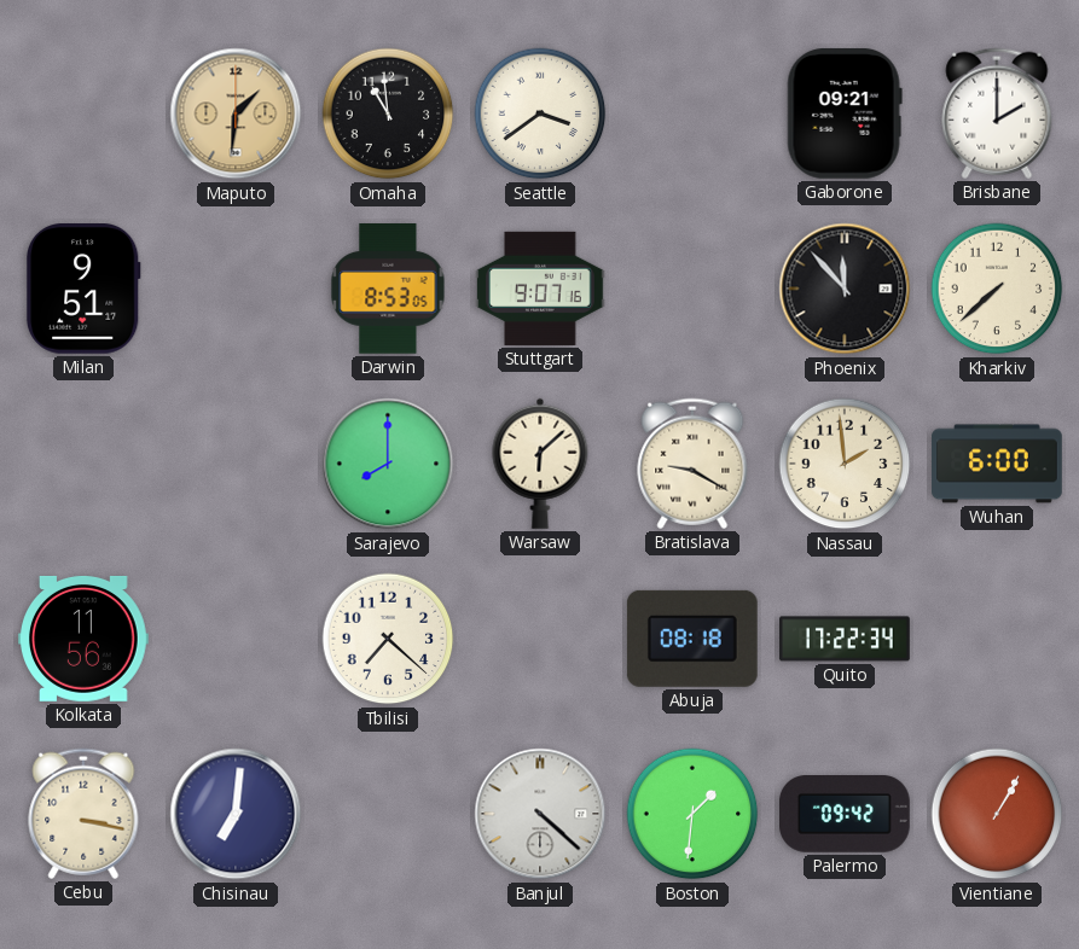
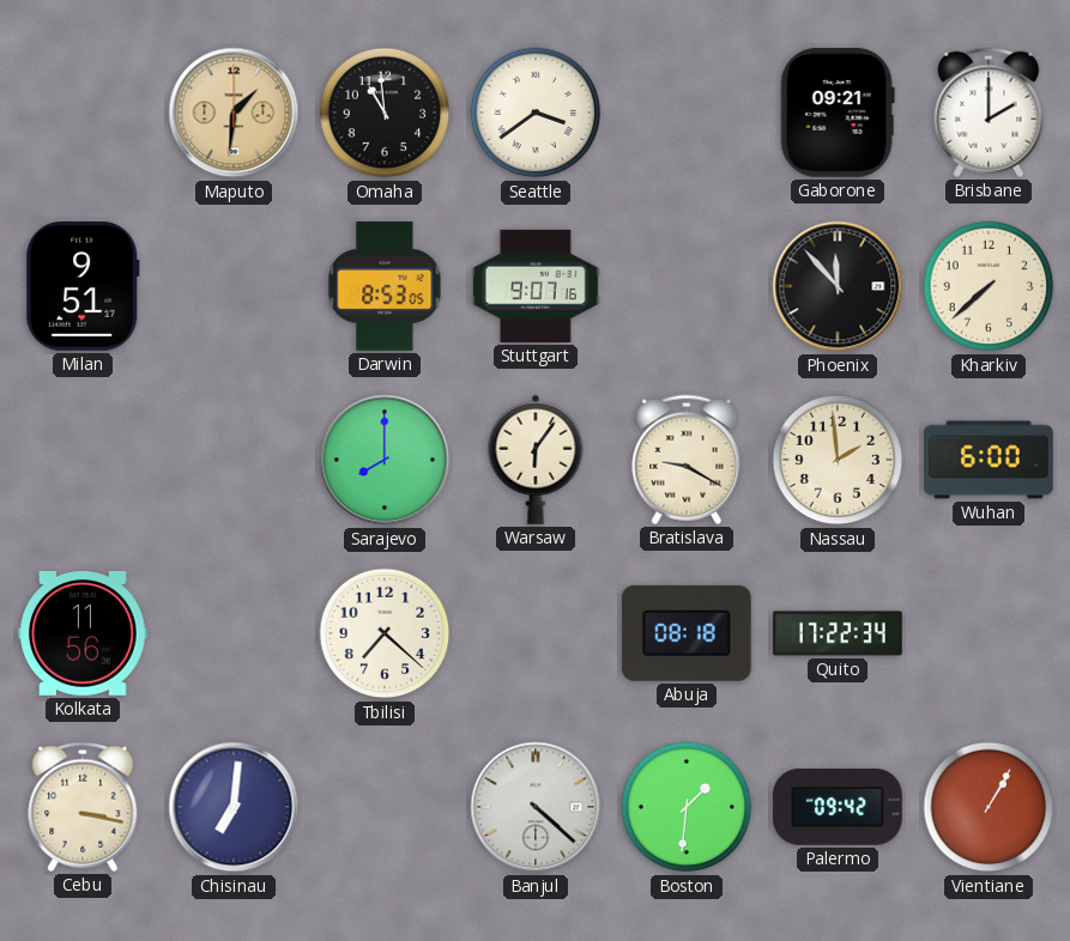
Warsaw: 6:08 -> 6:06
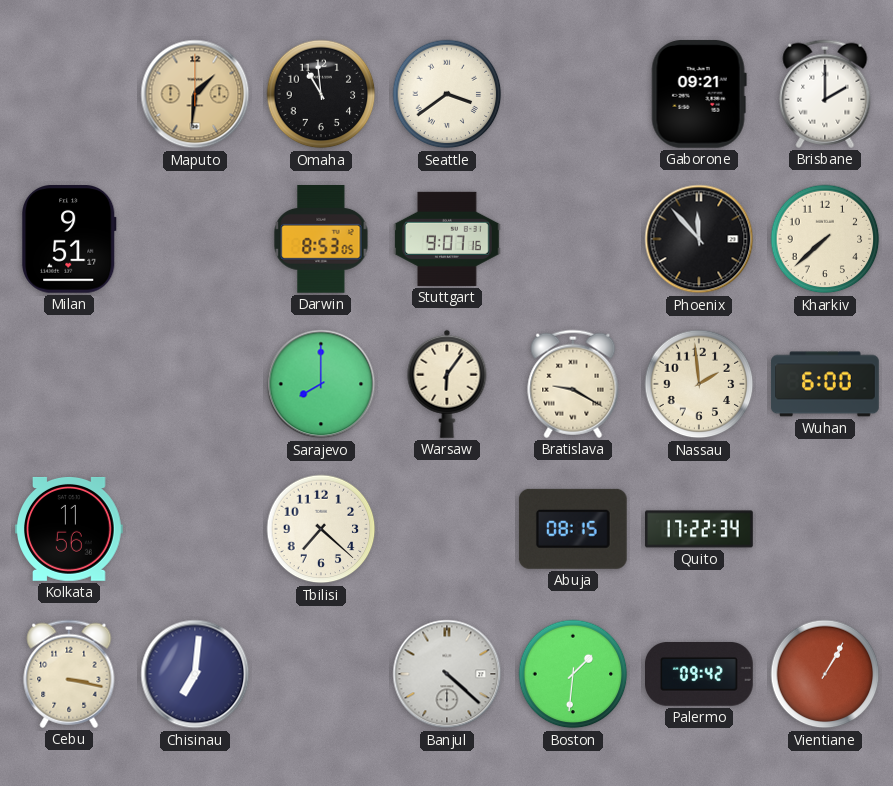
Abuja: 08:18 -> 08:15
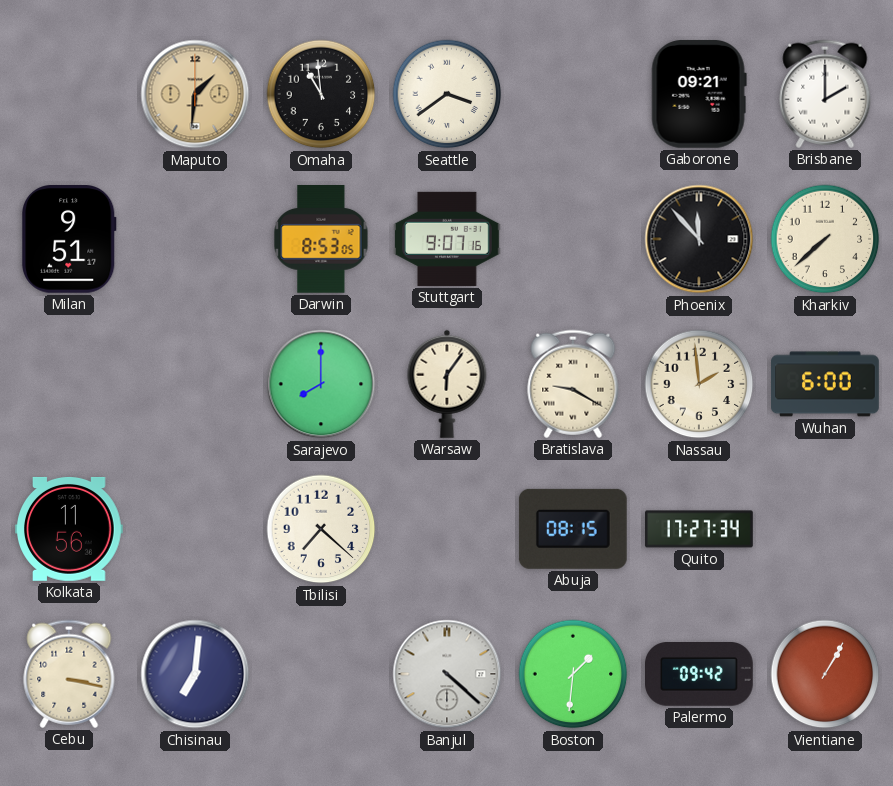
Quito: 17:22 -> 17:27
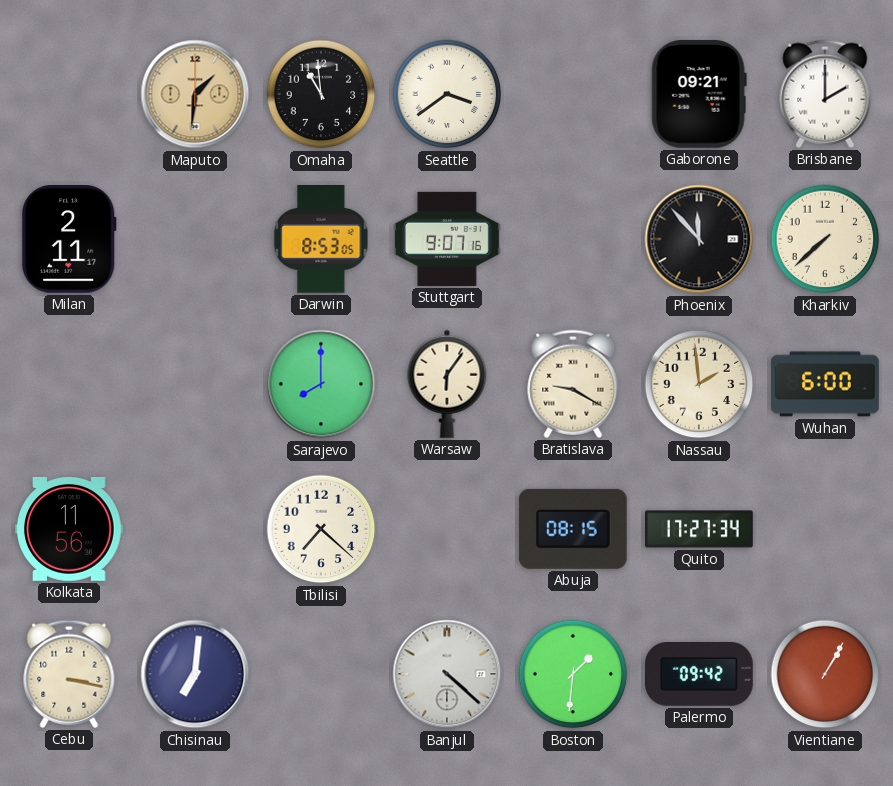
Milan: 9:51 -> 2:11
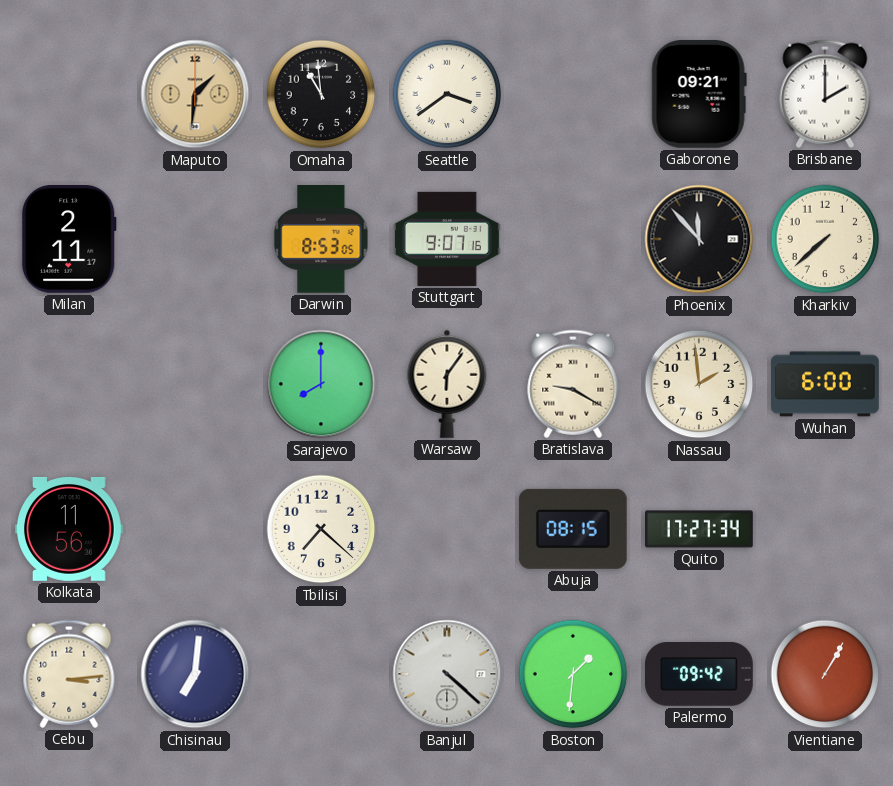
Cebu: 3:17 -> 3:14
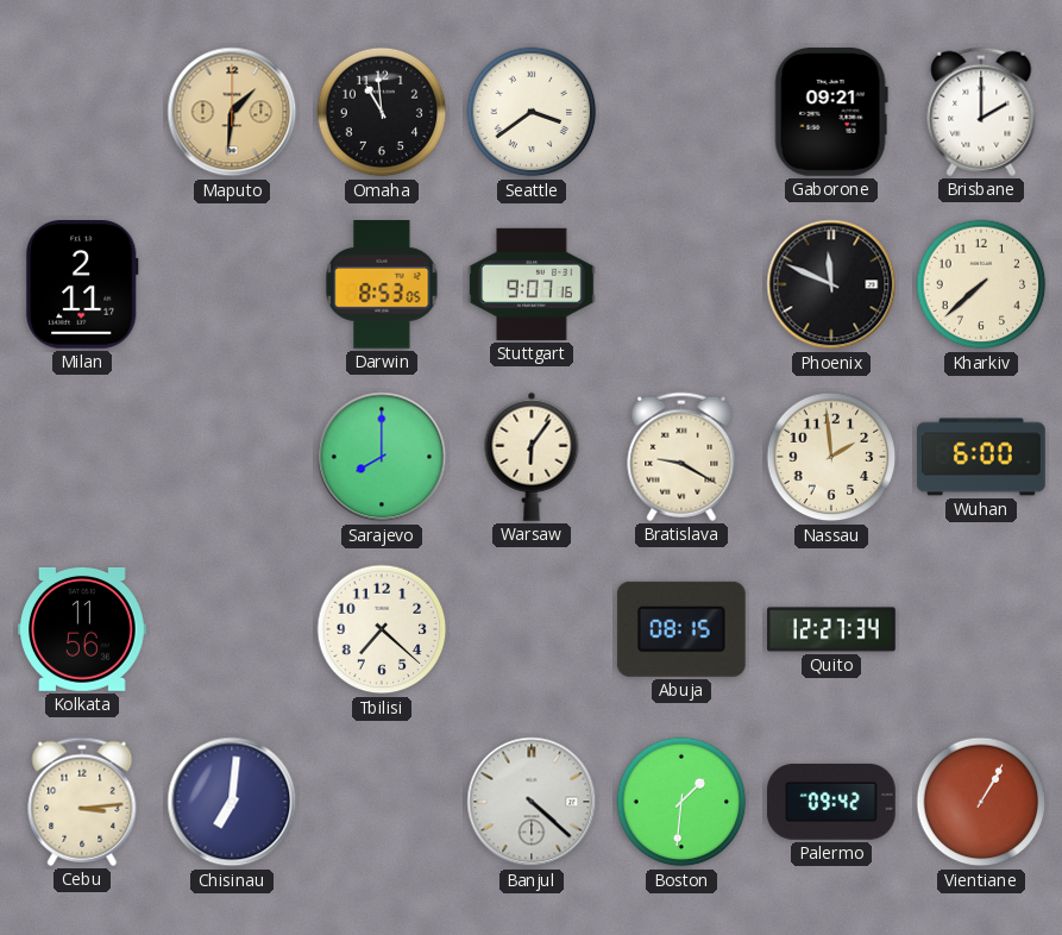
Phoenix: 11:53 -> 11:49
Quito: 17:27 -> 12:27
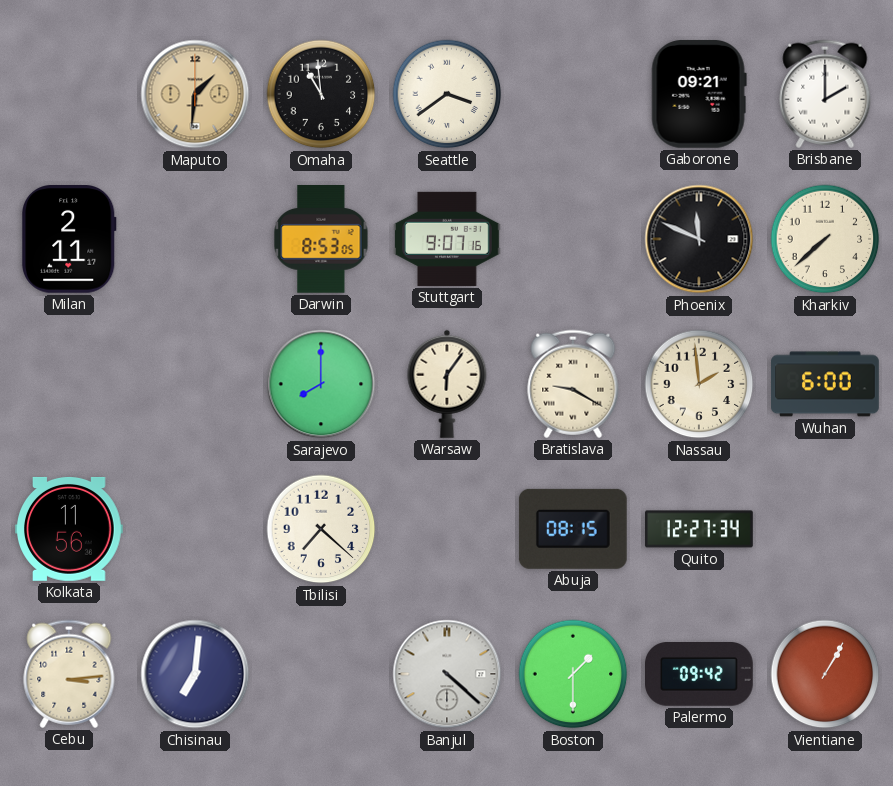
Boston: 1:31 -> 1:30
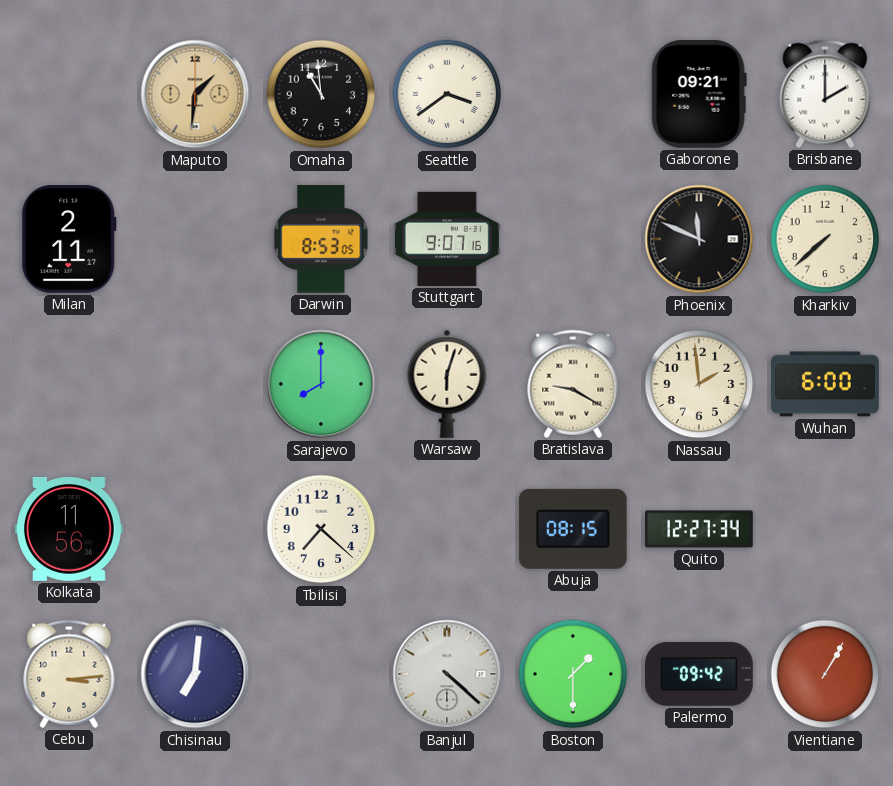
Warsaw: 6:06 -> 6:03
